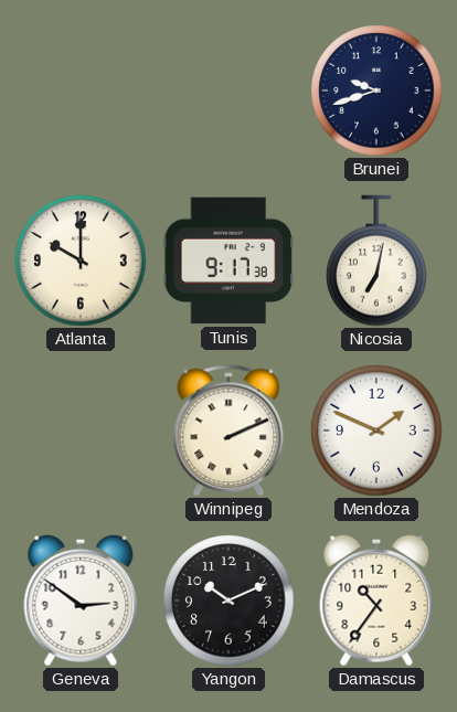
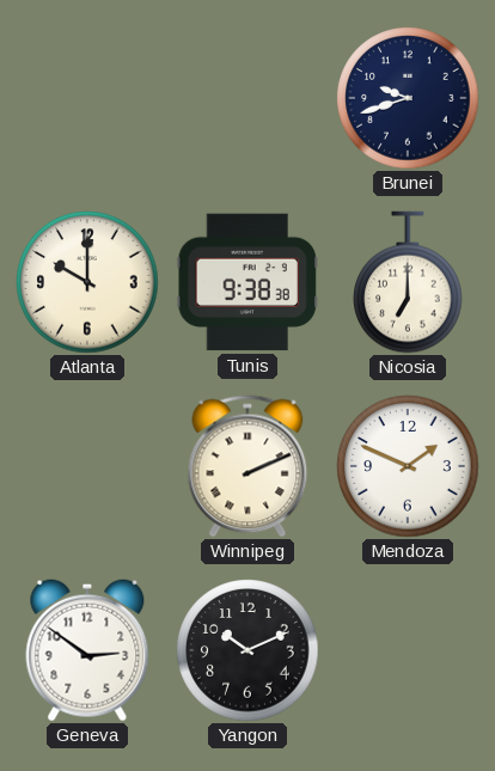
Tunis: 9:17 -> 9:38
Nicosia: 7:02 -> 7:00
Damascus: 10:36 -> none
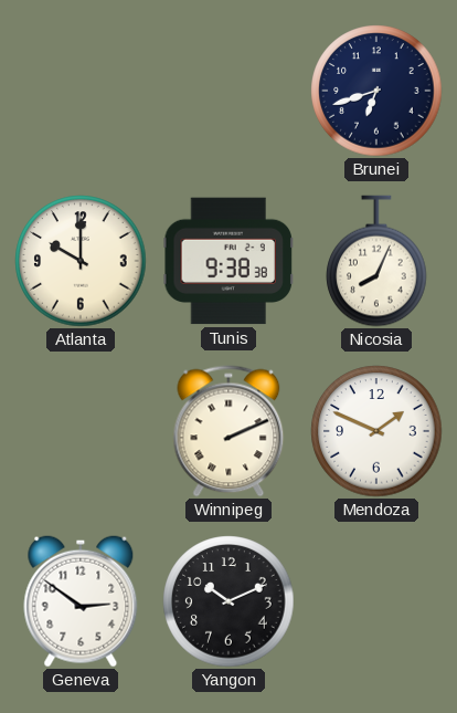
Brunei: 9:42 -> 6:42
Nicosia: 7:00 -> 8:04
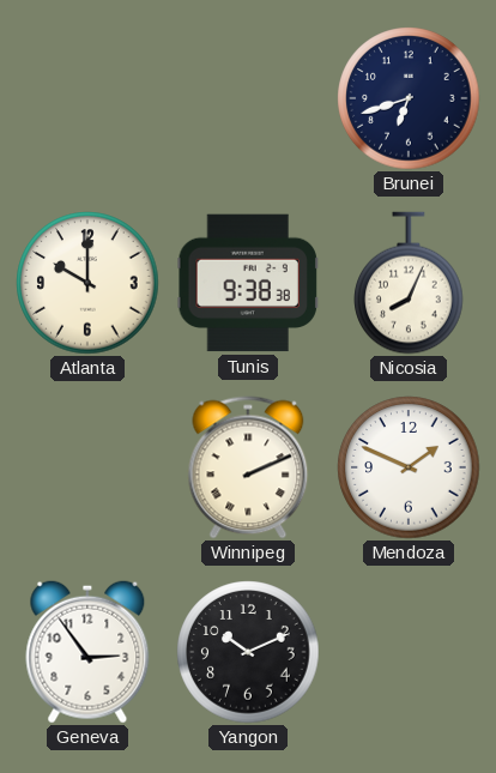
Geneva: 2:51 -> 2:54
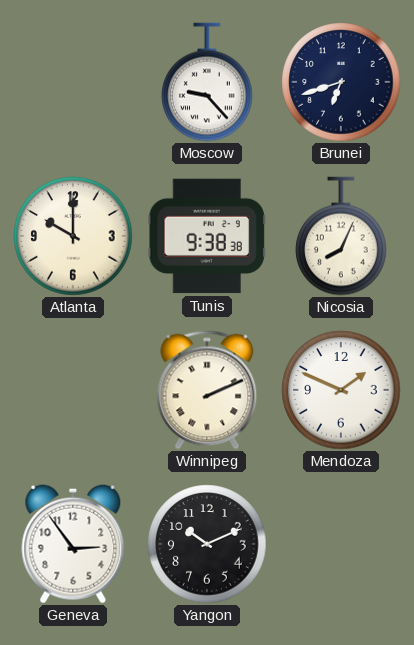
Moscow: none -> 9:23
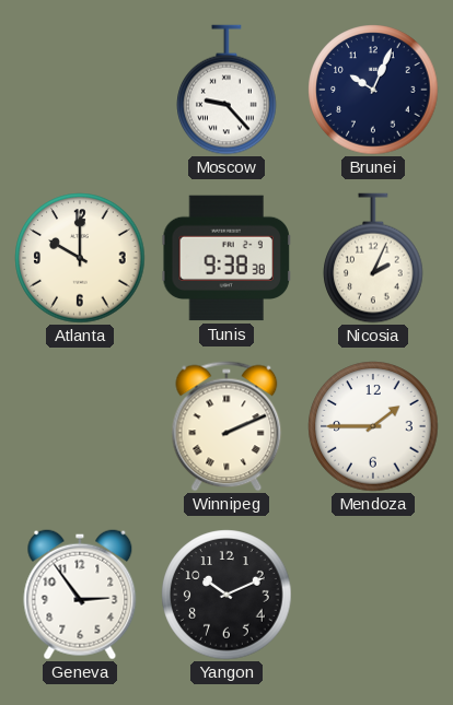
Brunei: 6:42 -> 10:04
Nicosia: 8:04 -> 2:04
Mendoza: 1:49 -> 1:45
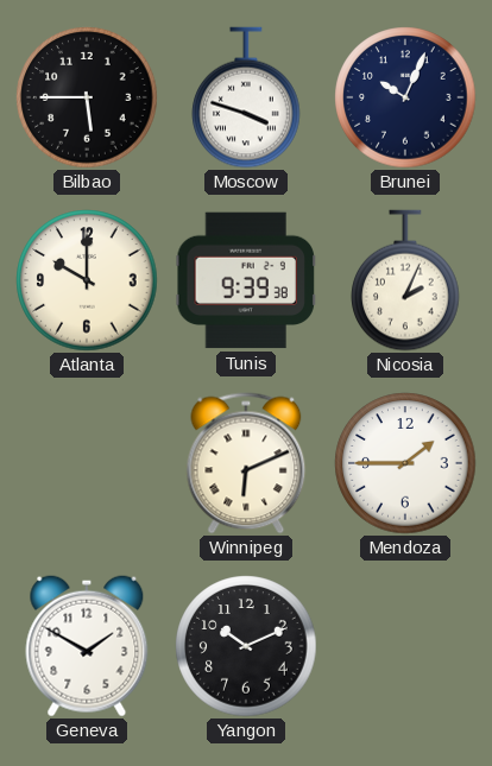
Bilbao: none -> 5:45
Moscow: 9:23 -> 3:48
Tunis: 9:38 -> 9:39
Winnipeg: 2:11 -> 6:11
Geneva: 2:54 -> 1:50
